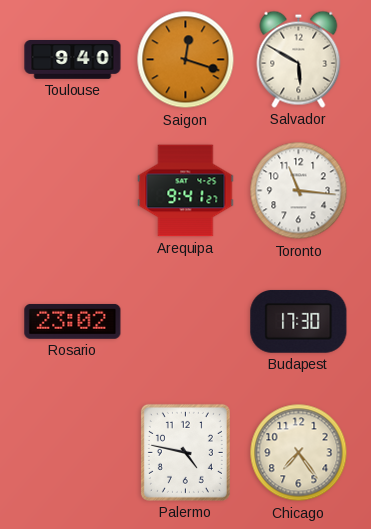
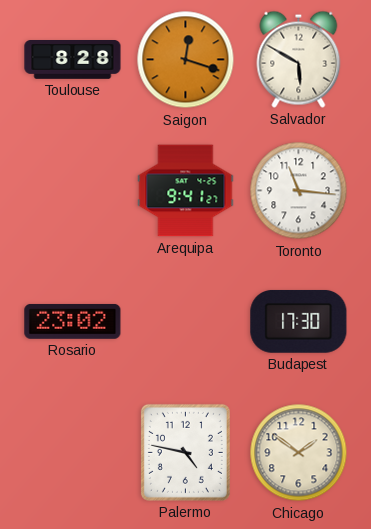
Toulouse: 9:40 -> 8:28
Chicago: 7:24 -> 1:51
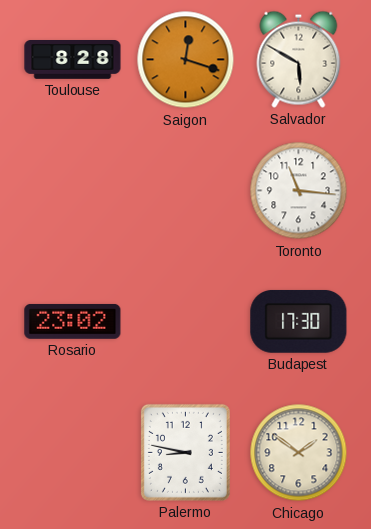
Arequipa: 9:41 -> none
Palermo: 4:47 -> 8:47
